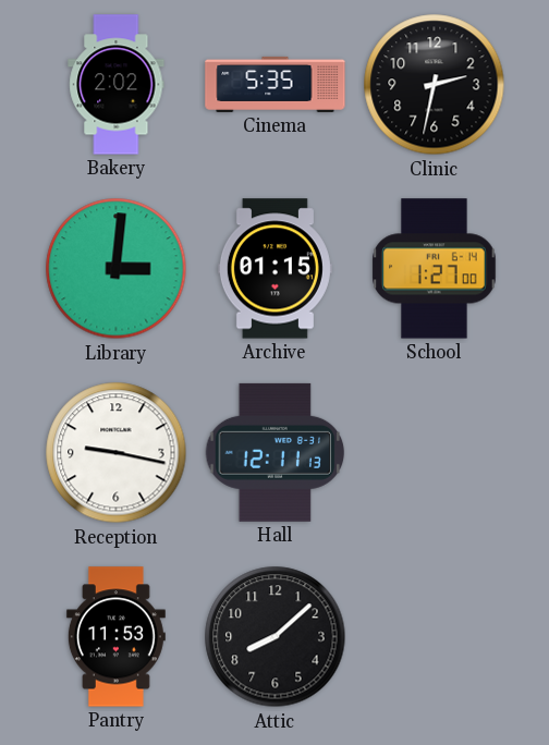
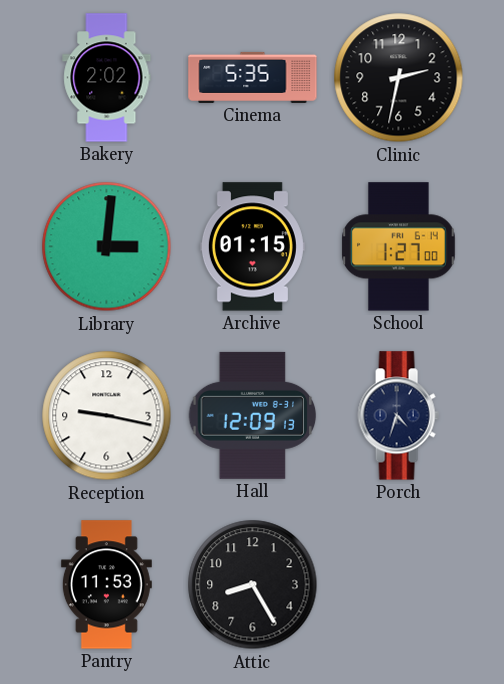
Hall: 12:11 -> 12:09
Porch: none -> 4:33
Attic: 8:08 -> 8:25
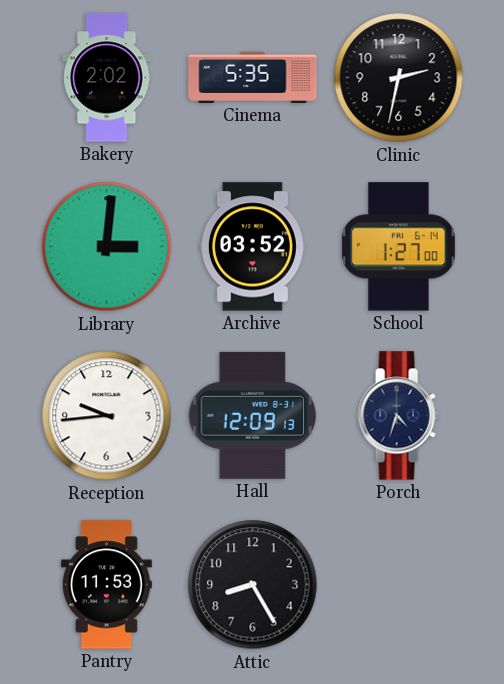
Archive: 01:15 -> 03:52
Reception: 9:17 -> 9:44
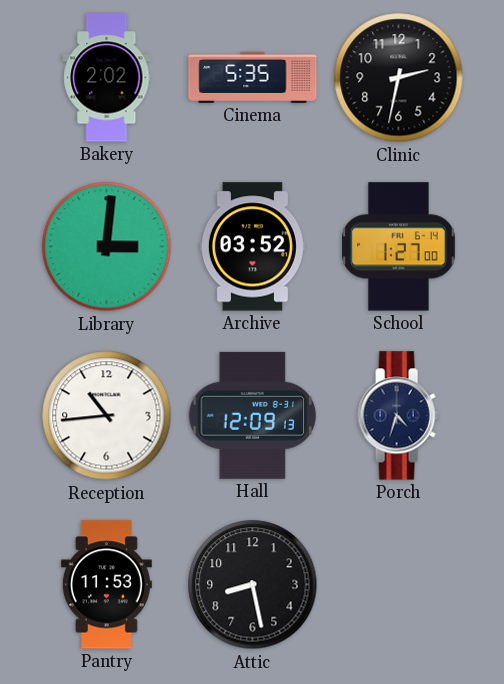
Reception: 9:44 -> 10:44
Attic: 8:25 -> 8:28
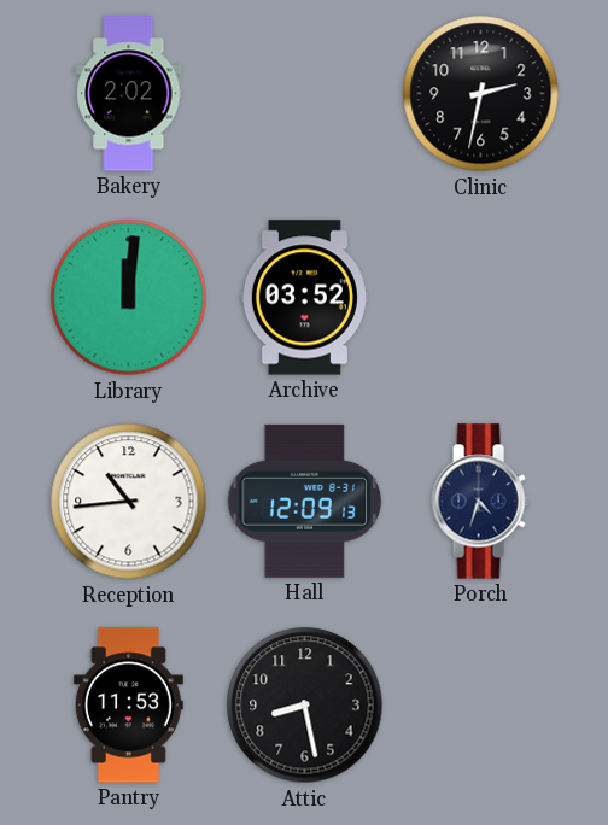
Cinema: 5:35 -> none
Library: 3:01 -> 12:01
School: 1:27 -> none
